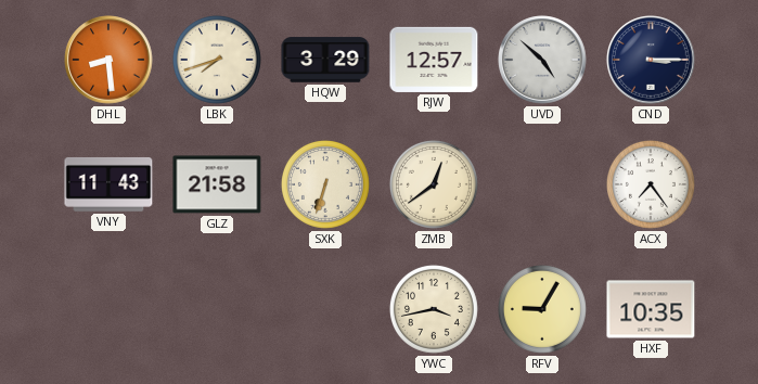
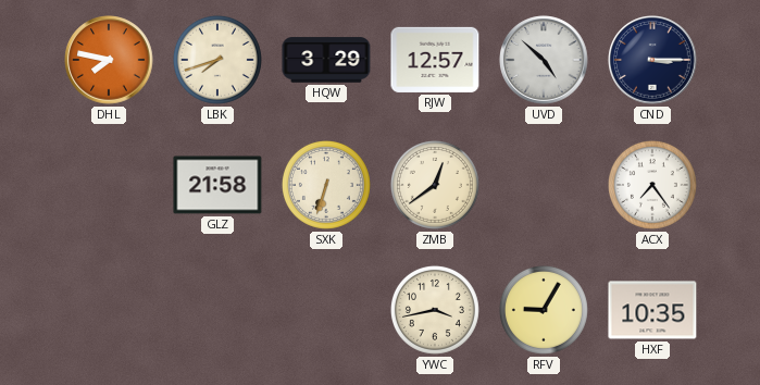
DHL: 8:29 -> 7:47
VNY: 11:43 -> none
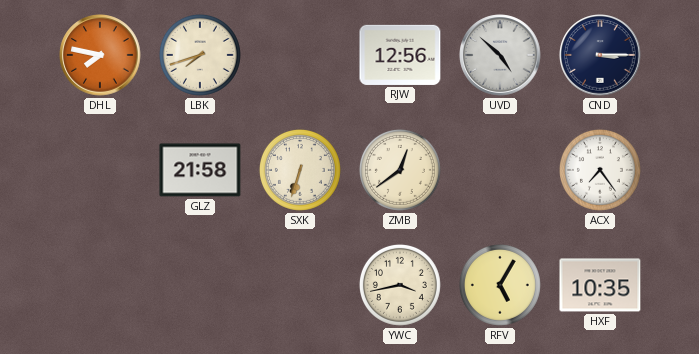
HQW: 3:29 -> none
RJW: 12:57 -> 12:56
RFV: 9:05 -> 5:05
